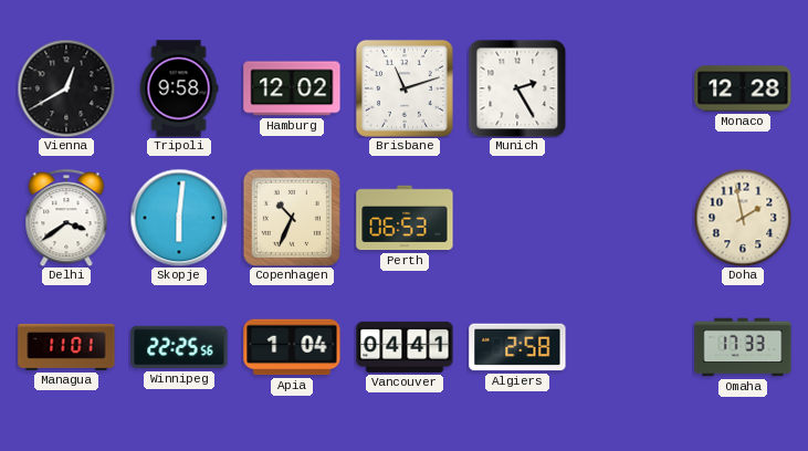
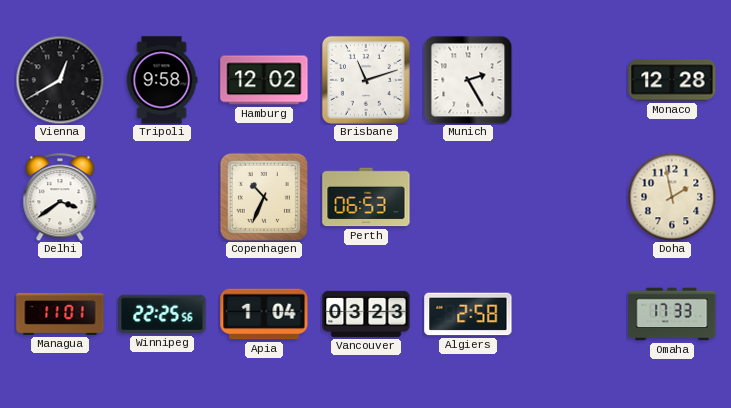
Skopje: 6:01 -> none
Vancouver: 04:41 -> 03:23
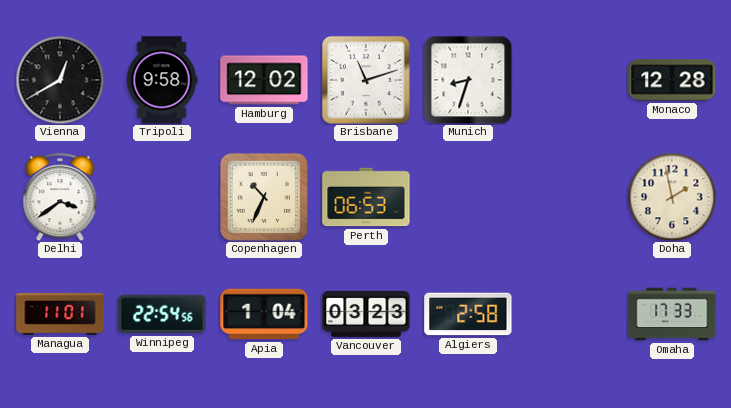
Munich: 2:25 -> 8:33
Winnipeg: 22:25 -> 22:54
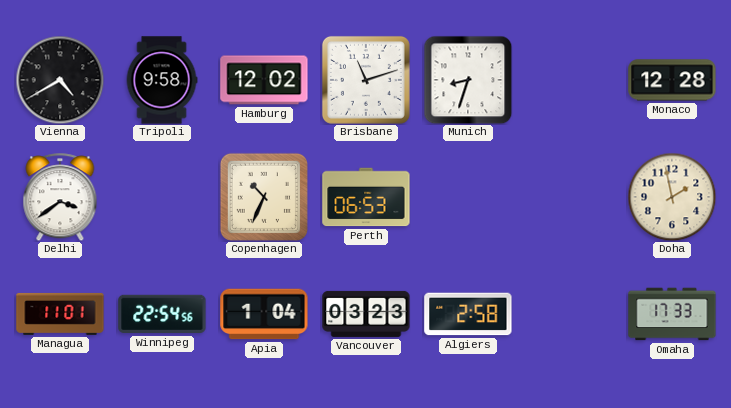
Vienna: 12:40 -> 4:40
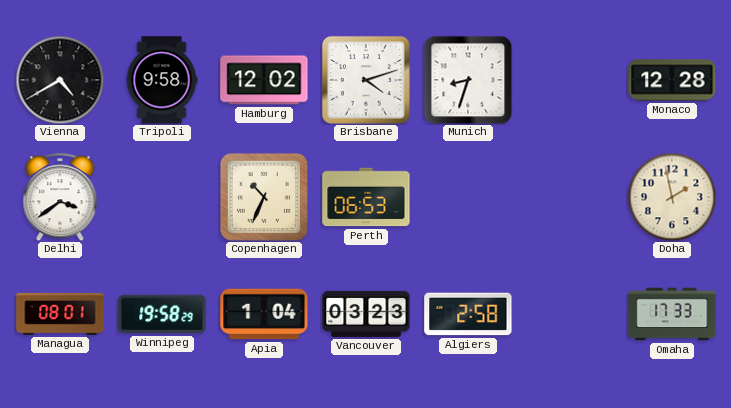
Brisbane: 11:12 -> 4:12
Managua: 11:01 -> 08:01
Winnipeg: 22:54 -> 19:58
